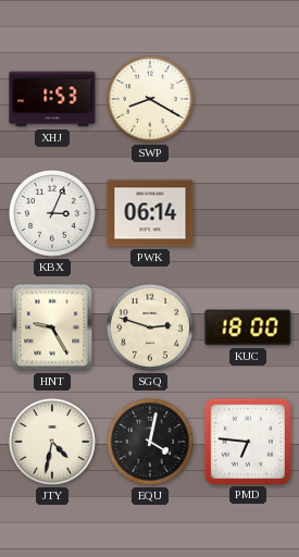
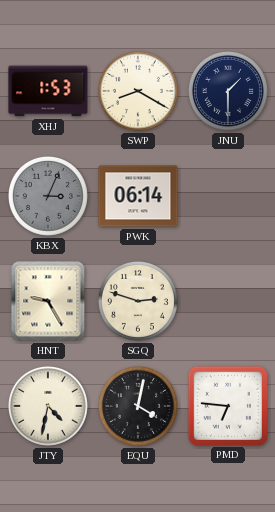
JNU: none -> 1:30
KBX dial: white -> grey
KUC: 18:00 -> none
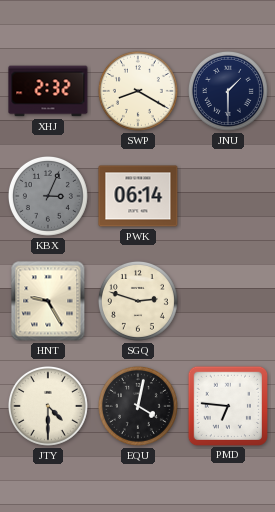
XHJ: 1:53 -> 2:32
JTY: 4:32 -> 4:30
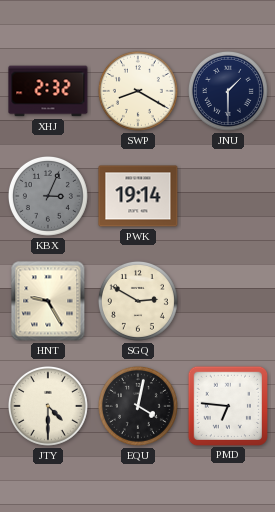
PWK: 06:14 -> 19:14
SGQ: 2:48 -> 2:50
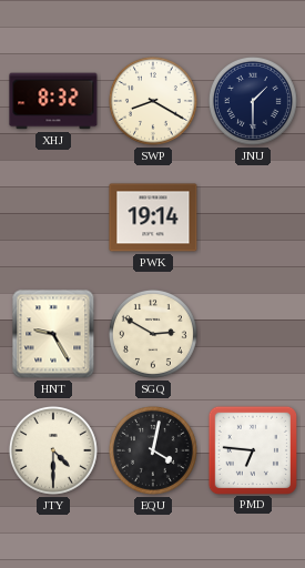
XHJ: 2:32 -> 8:32
KBX: 3:04 -> none
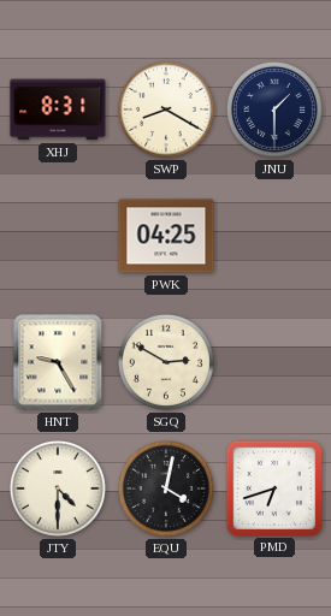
XHJ: 8:32 -> 8:31
PWK: 19:14 -> 04:25
PMD: 6:46 -> 6:42
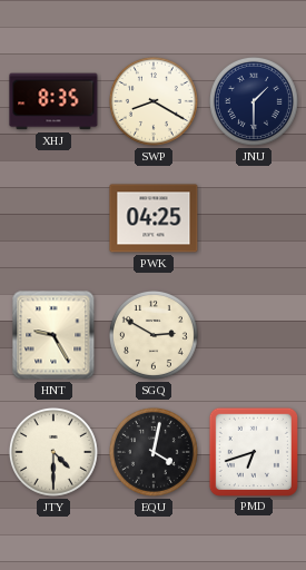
XHJ: 8:31 -> 8:35
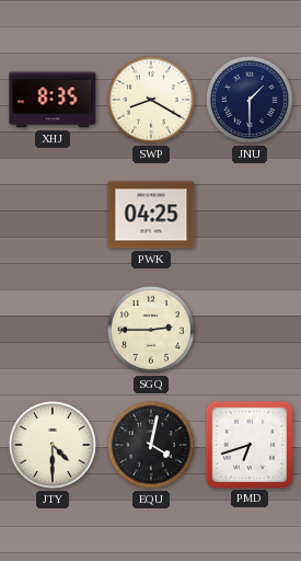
HNT: 9:25 -> none
SGQ: 2:50 -> 2:45
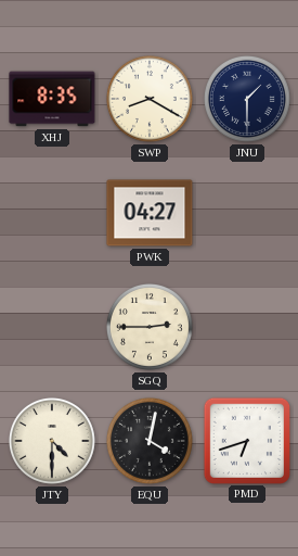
PWK: 04:25 -> 04:27
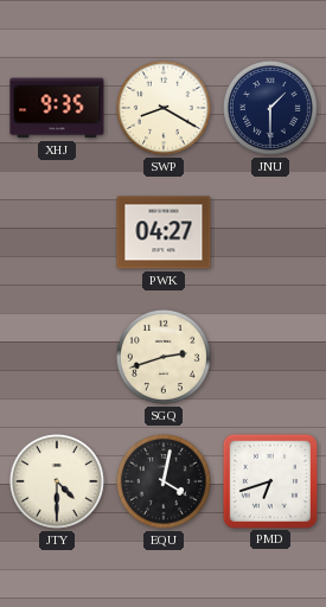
XHJ: 8:35 -> 9:35
SGQ: 2:45 -> 2:42
